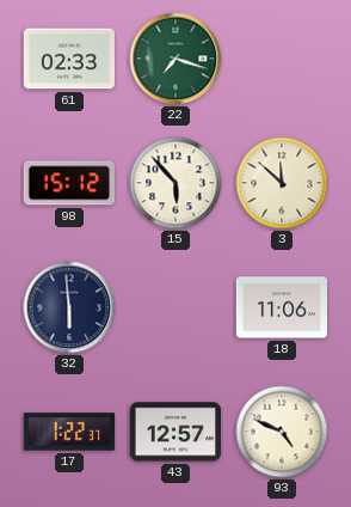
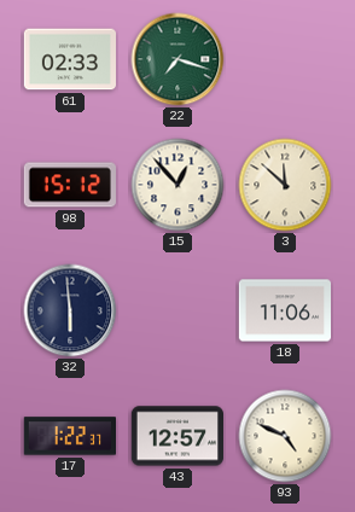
15: 5:53 -> 12:53
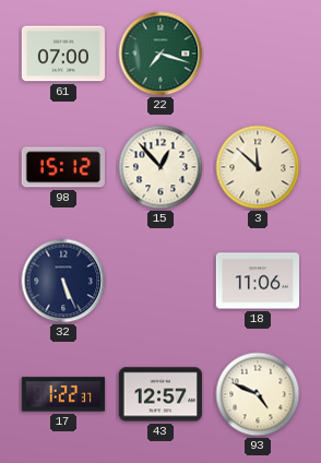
61: 02:33 -> 07:00
32: 5:59 -> 5:26
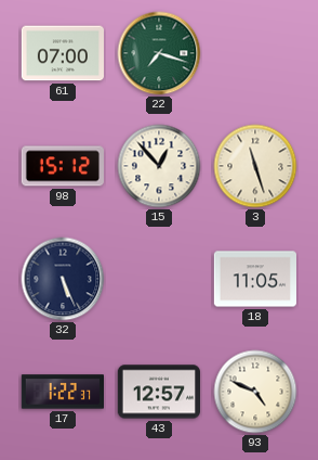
3: 11:52 -> 11:27
18: 11:06 -> 11:05
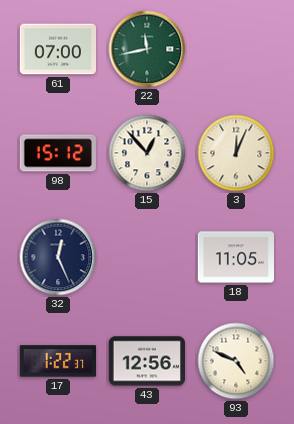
22: 7:18 -> 11:43
3: 11:27 -> 12:04
32: 5:26 -> 12:26
43: 12:57 -> 12:56
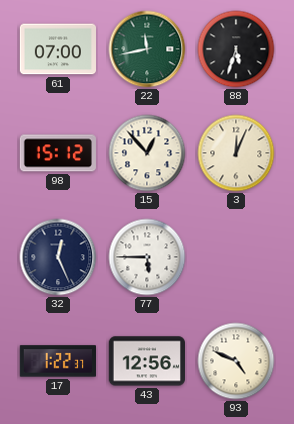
88: none -> 5:33
77: none -> 5:45
18: 11:05 -> none
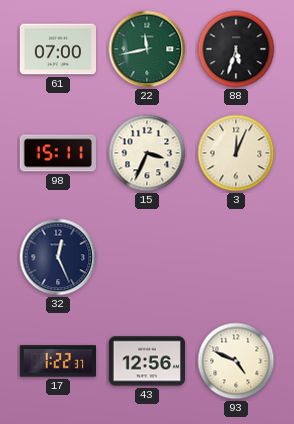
98: 15:12 -> 15:11
15: 12:53 -> 3:34
77: 5:45 -> none
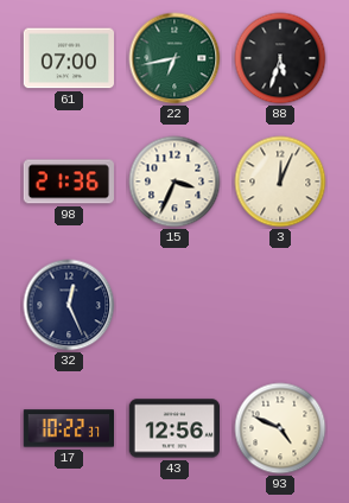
22: 11:43 -> 6:43
98: 15:11 -> 21:36
17: 1:22 -> 10:22
